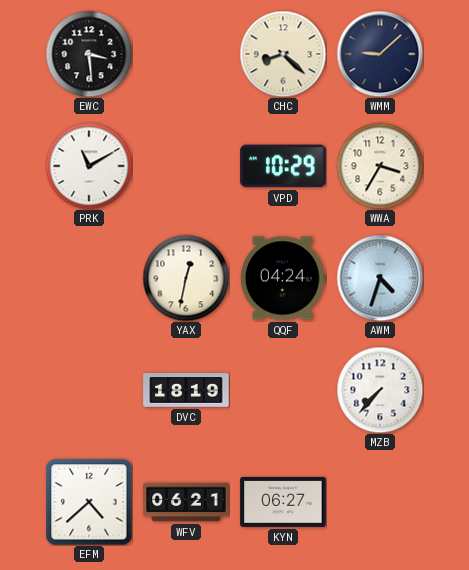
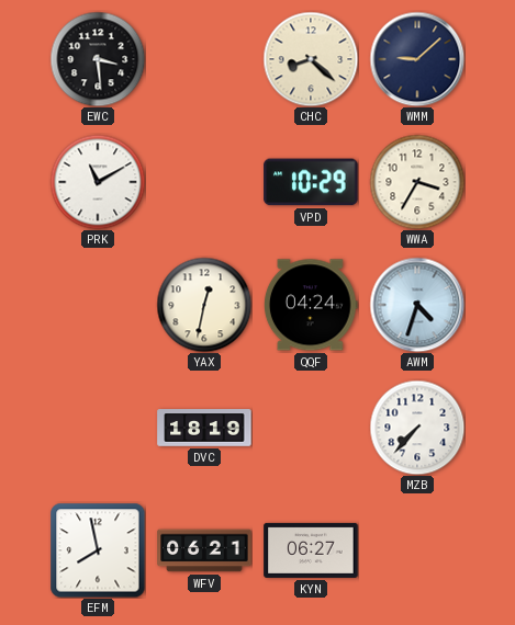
EFM: 4:38 -> 7:58
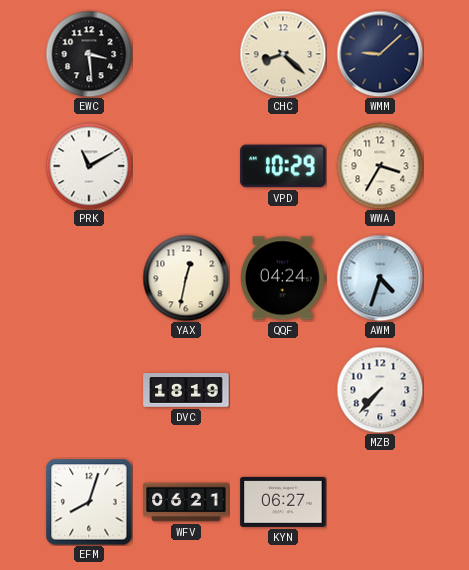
EFM: 7:58 -> 8:03
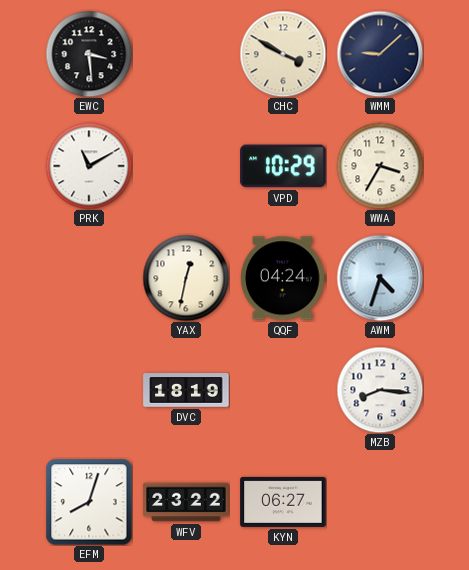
CHC: 8:22 -> 3:50
MZB: 7:37 -> 8:16
WFV: 06:21 -> 23:22
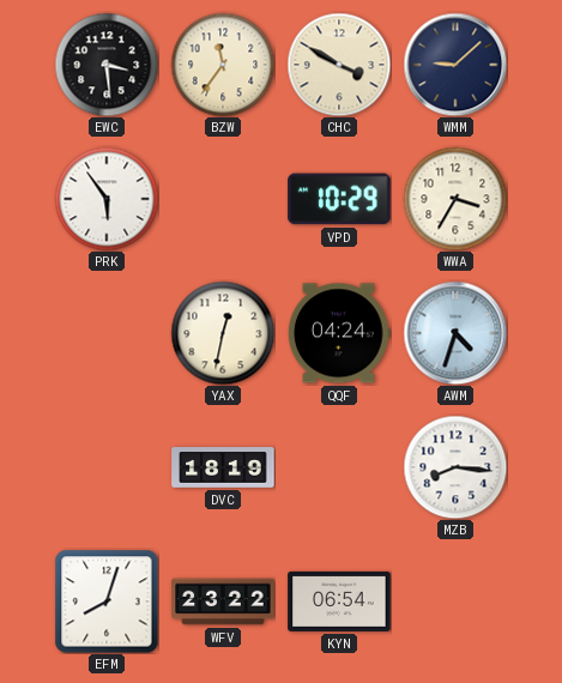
BZW: none -> 11:36
PRK: 11:10 -> 5:54
KYN: 06:27 -> 06:54
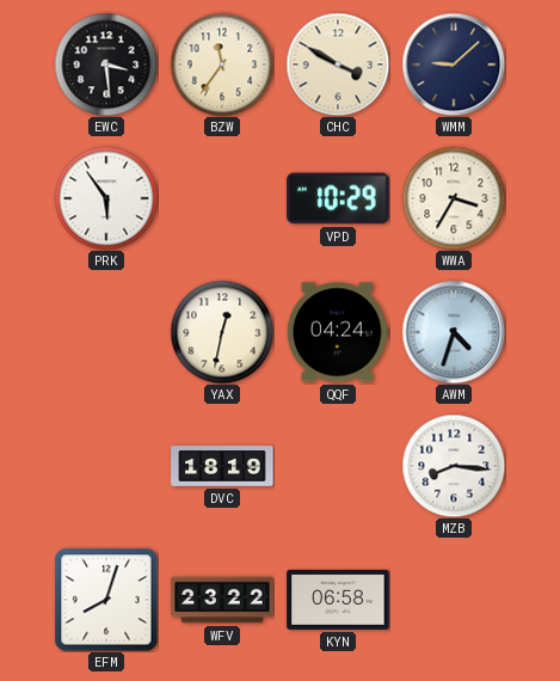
KYN: 06:54 -> 06:58
